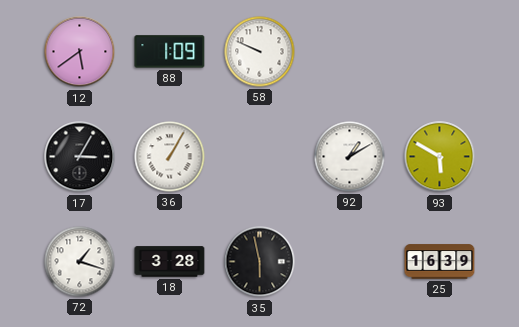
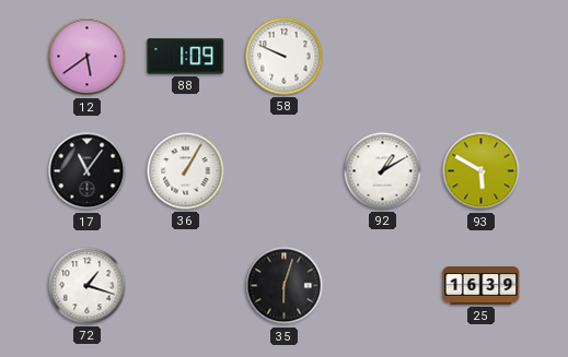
17: 3:05 -> 11:06
18: 3:28 -> none
35: 5:58 -> 6:03
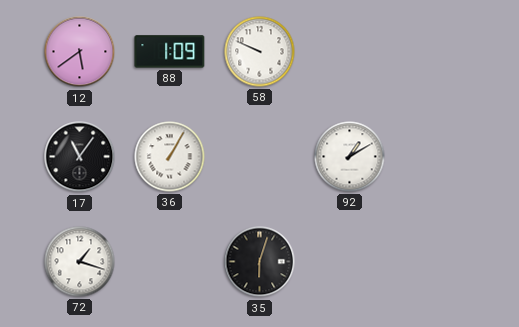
93: 5:50 -> none
25: 16:39 -> none
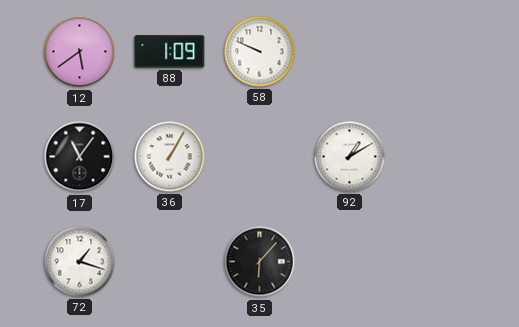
35: 6:03 -> 6:07
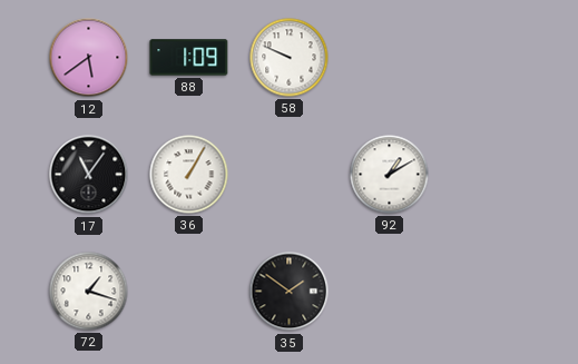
35: 6:07 -> 1:51
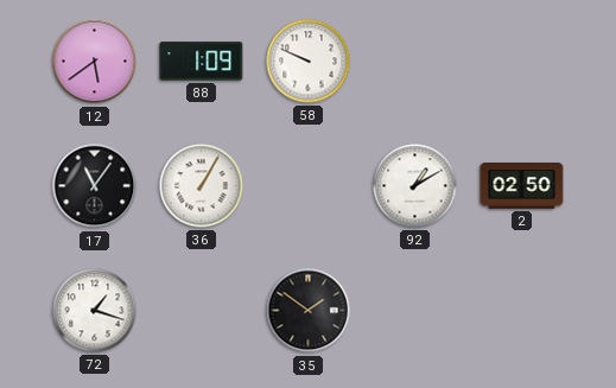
2: none -> 02:50
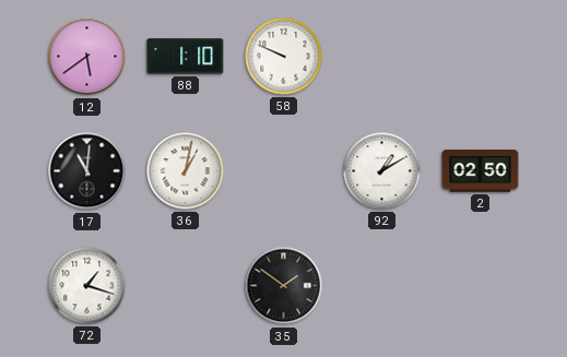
88: 1:09 -> 1:10
17: 11:06 -> 11:01
36: 1:05 -> 1:02
